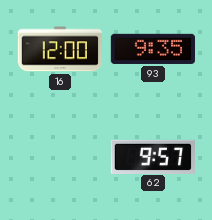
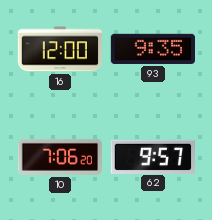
10: none -> 7:06
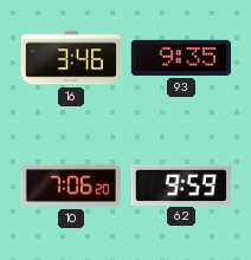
16: 12:00 -> 3:46
62: 9:57 -> 9:59
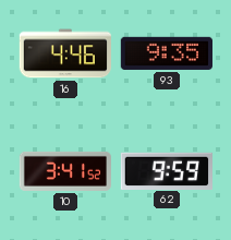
16: 3:46 -> 4:46
10: 7:06 -> 3:41
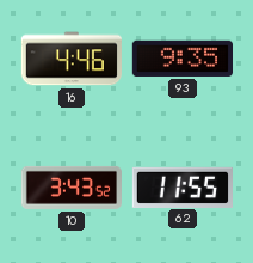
10: 3:41 -> 3:43
62: 9:59 -> 11:55
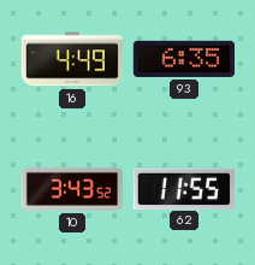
16: 4:46 -> 4:49
93: 9:35 -> 6:35
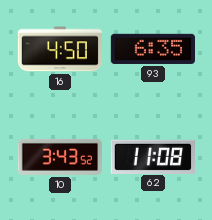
16: 4:49 -> 4:50
62: 11:55 -> 11:08
